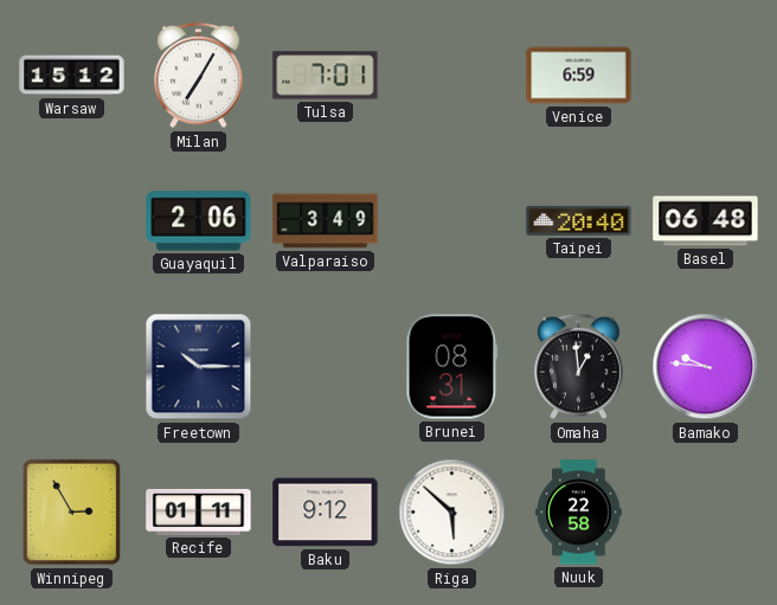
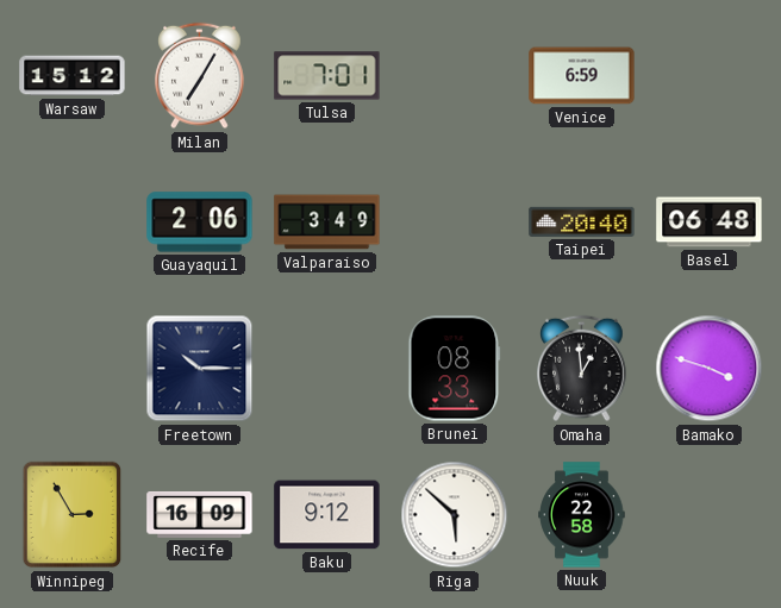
Brunei: 08:31 -> 08:33
Bamako: 9:46 -> 3:48
Recife: 01:11 -> 16:09
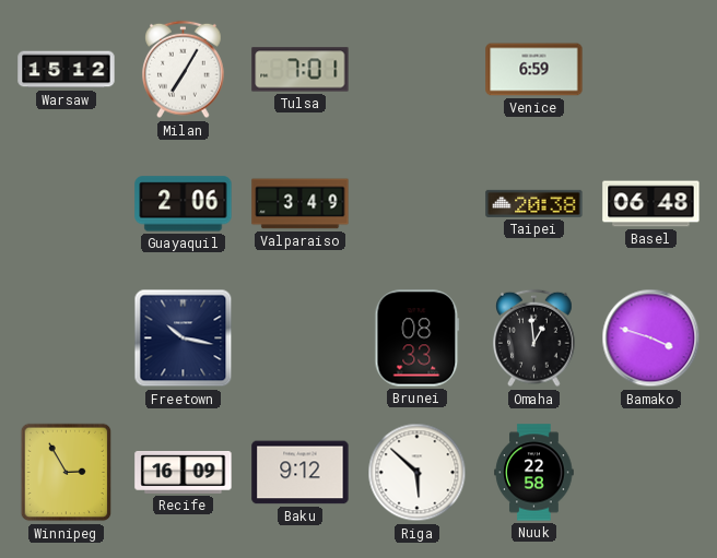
Taipei: 20:40 -> 20:38
Freetown: 10:15 -> 10:17
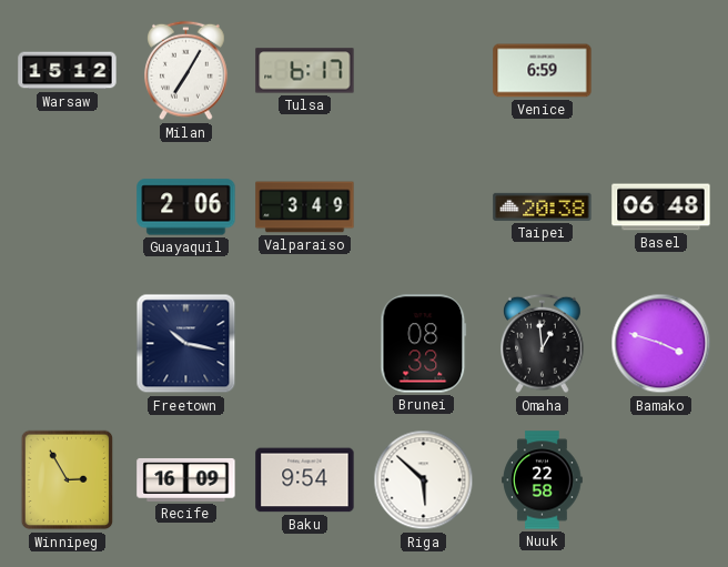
Tulsa: 7:01 -> 6:17
Baku: 9:12 -> 9:54
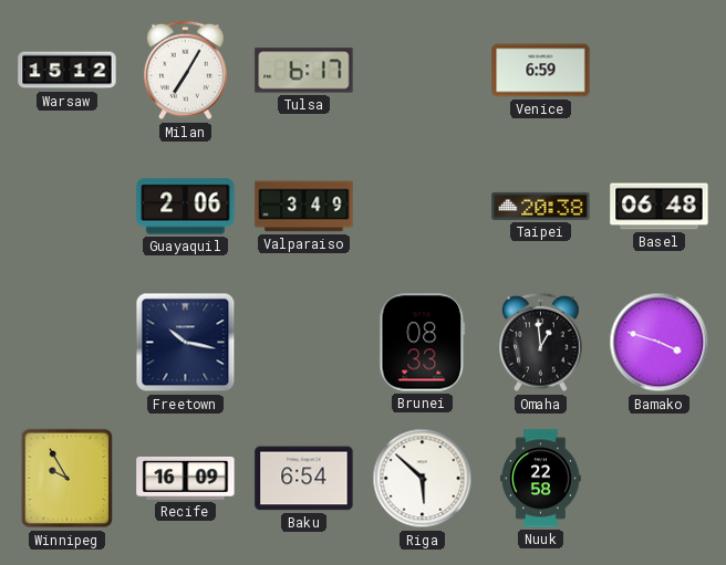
Winnipeg: 2:55 -> 9:55
Baku: 9:54 -> 6:54
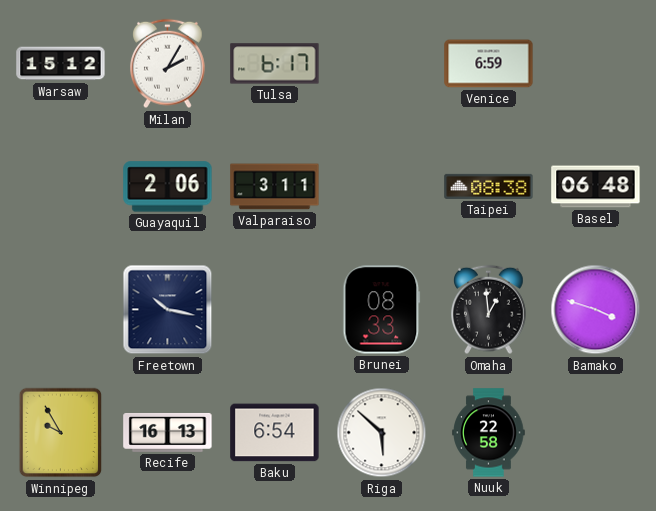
Milan: 7:05 -> 2:05
Valparaiso: 3:49 -> 3:11
Taipei: 20:38 -> 08:38
Recife: 16:09 -> 16:13
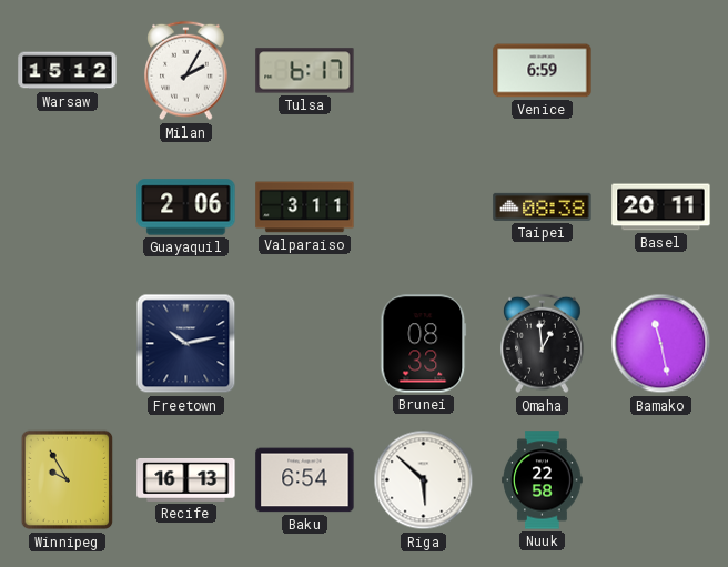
Basel: 06:48 -> 20:11
Freetown: 10:17 -> 10:13
Bamako: 3:48 -> 11:28
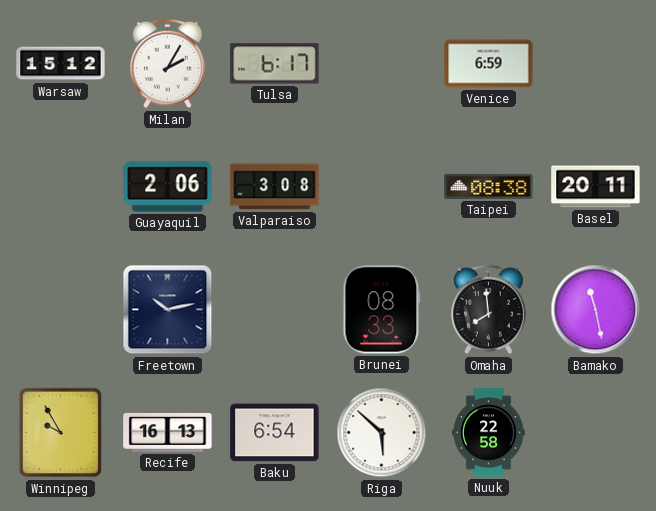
Valparaiso: 3:11 -> 3:08
Omaha: 12:59 -> 7:59
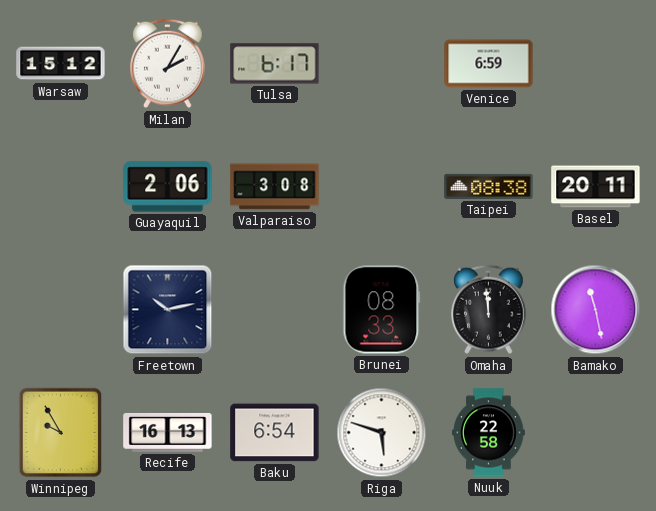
Omaha: 7:59 -> 11:59
Riga: 5:52 -> 5:48
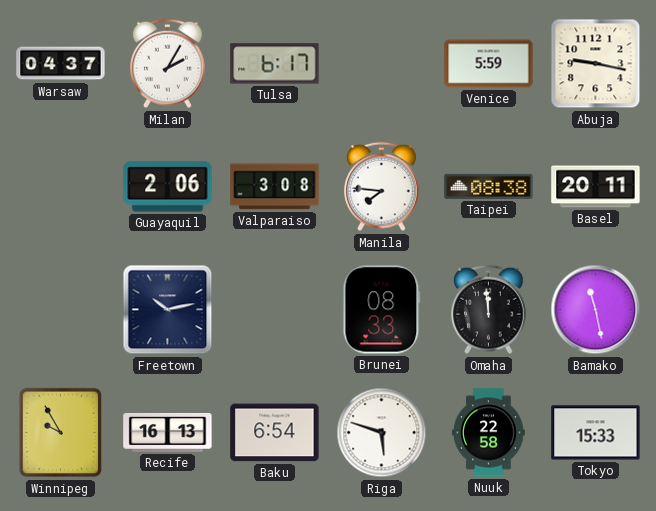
Warsaw: 15:12 -> 04:37
Venice: 6:59 -> 5:59
Abuja: none -> 9:17
Manila: none -> 7:46
Tokyo: none -> 15:33
